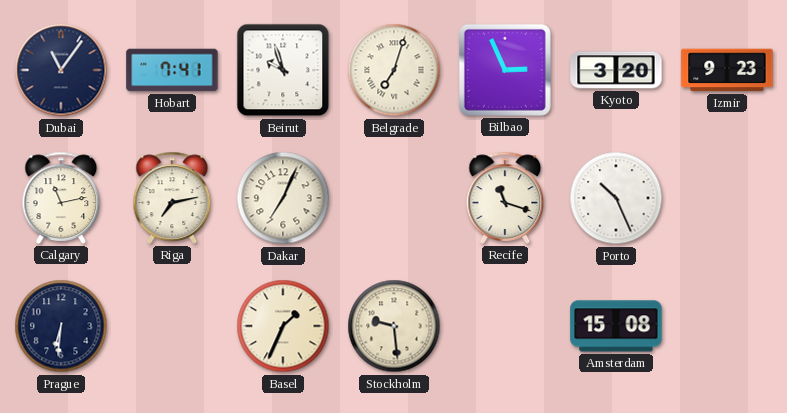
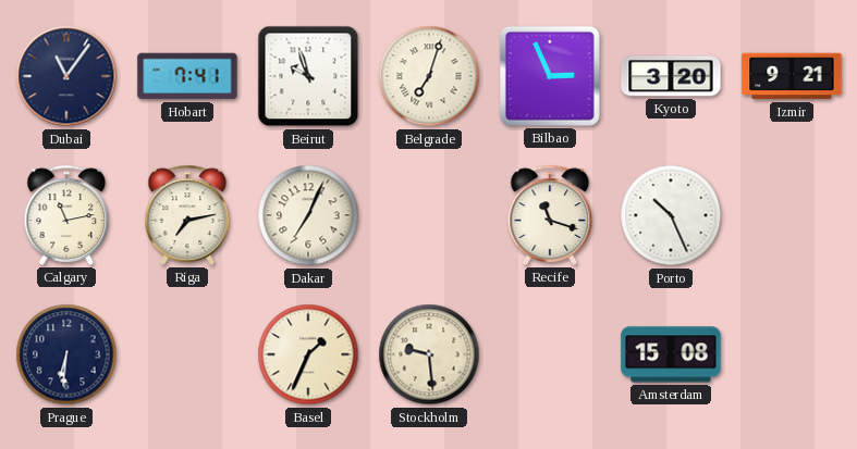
Izmir: 9:23 -> 9:21
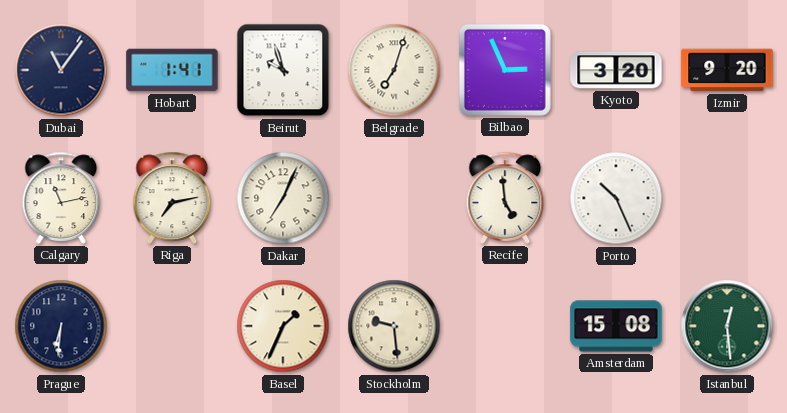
Hobart: 7:41 -> 1:41
Izmir: 9:21 -> 9:20
Recife: 11:18 -> 4:59
Istanbul: none -> 12:29
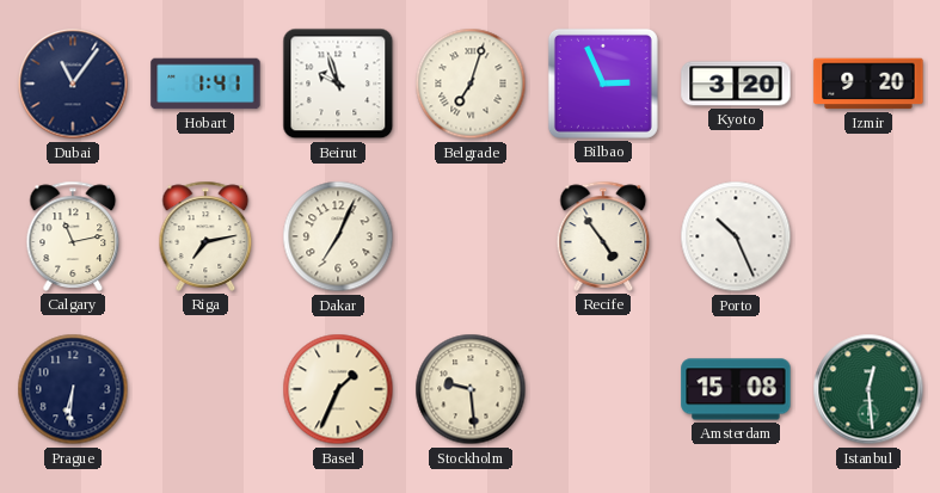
Recife: 4:59 -> 4:54
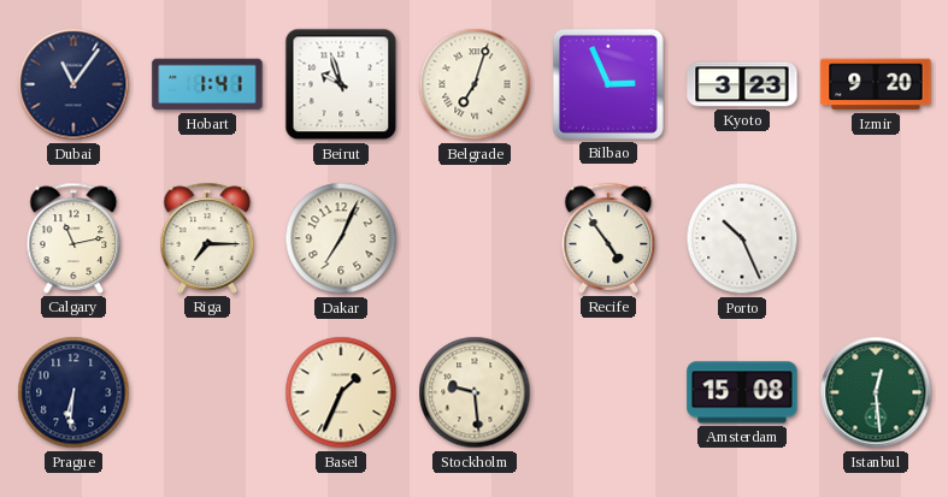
Kyoto: 3:20 -> 3:23
Riga: 7:13 -> 7:15
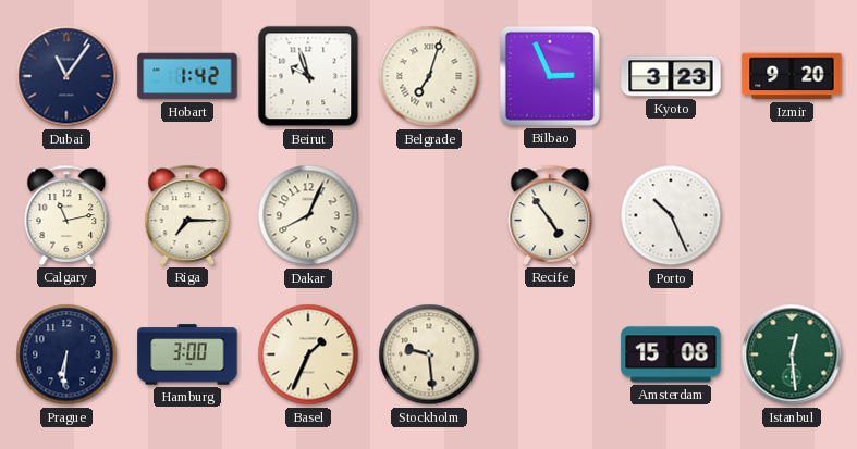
Hobart: 1:41 -> 1:42
Dakar: 7:04 -> 8:04
Hamburg: none -> 3:00
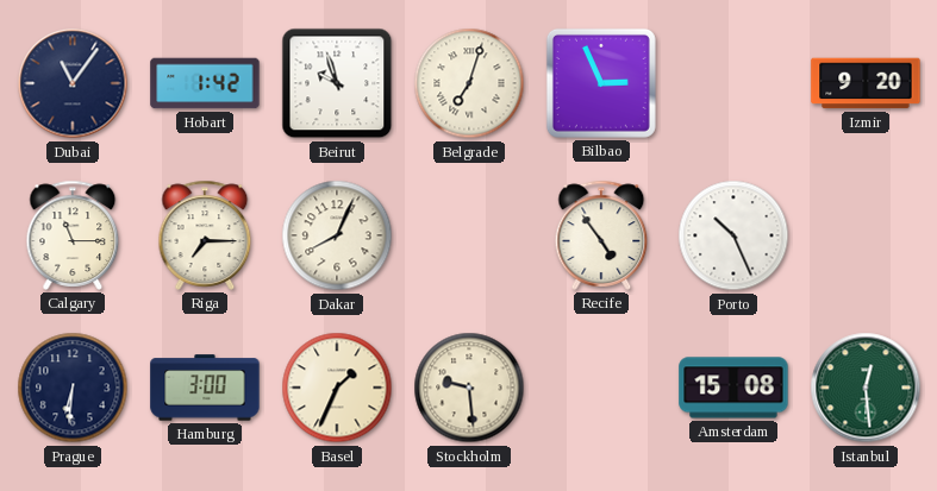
Kyoto: 3:23 -> none
Calgary: 11:13 -> 11:15
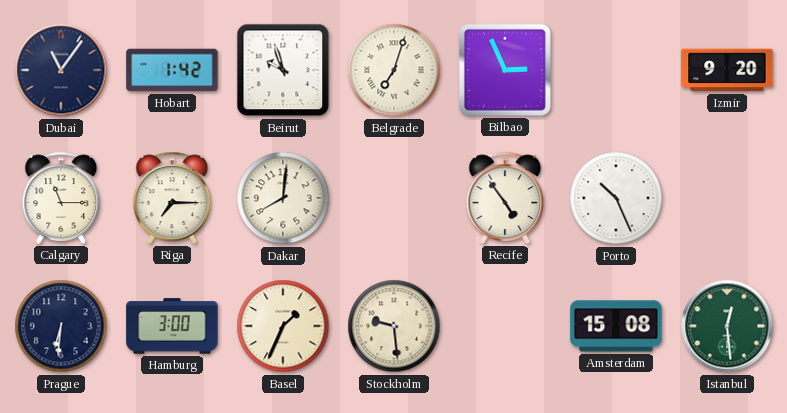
Dakar: 8:04 -> 8:01
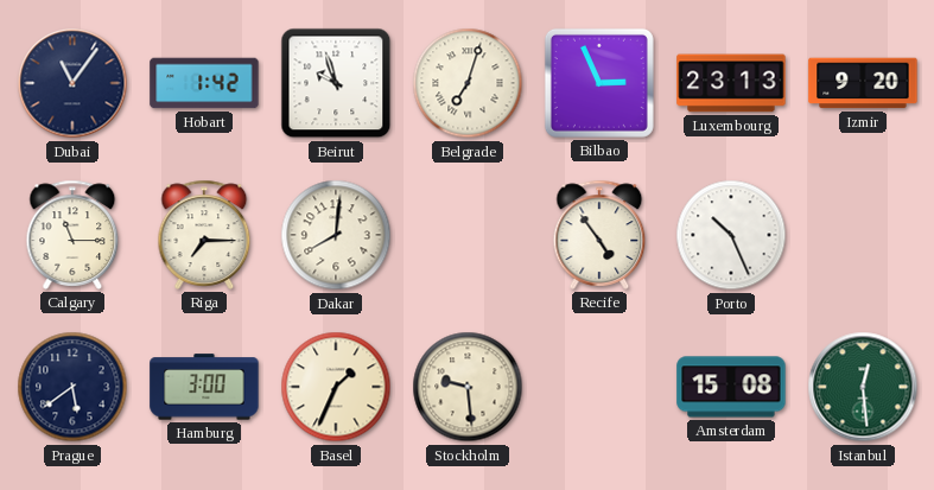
Luxembourg: none -> 23:13
Prague: 6:31 -> 5:39
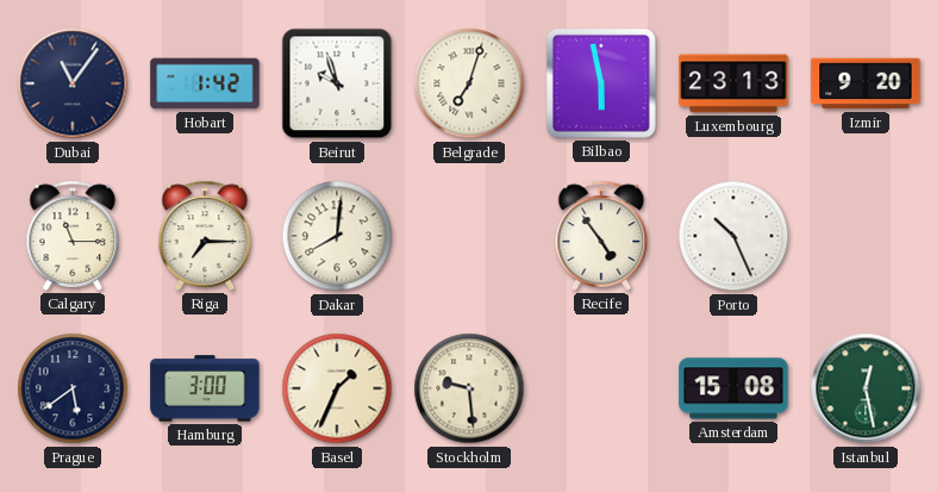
Bilbao: 2:56 -> 5:58
Istanbul: 12:29 -> 12:28
